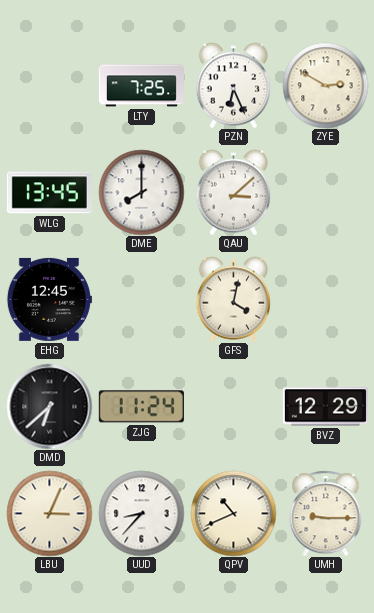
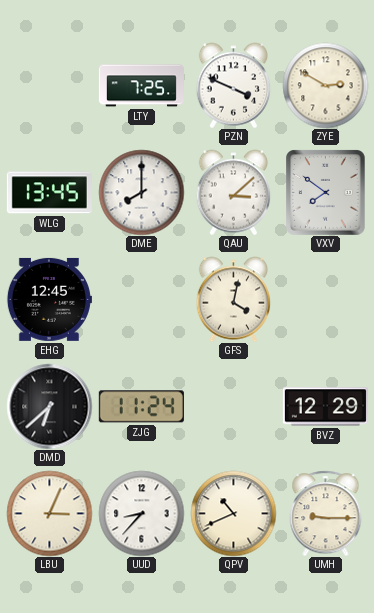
PZN: 6:26 -> 3:49
VXV: none -> 7:51
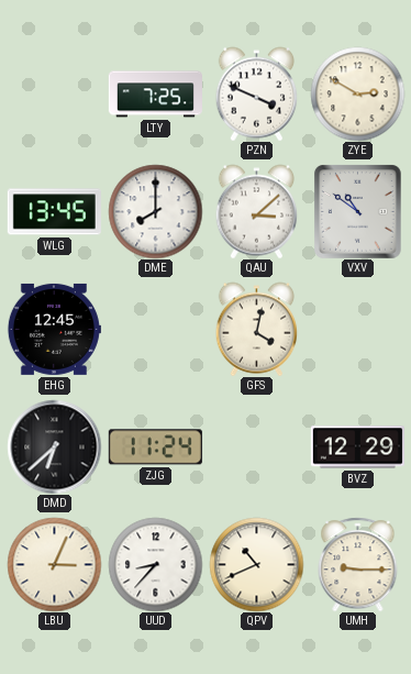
VXV: 7:51 -> 10:51
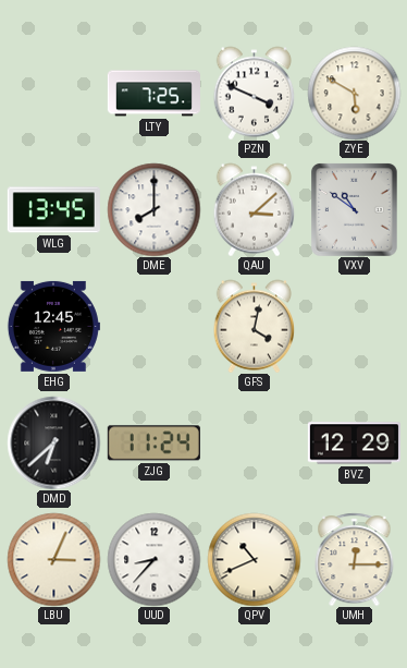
ZYE: 2:50 -> 5:50
UMH: 9:15 -> 12:15
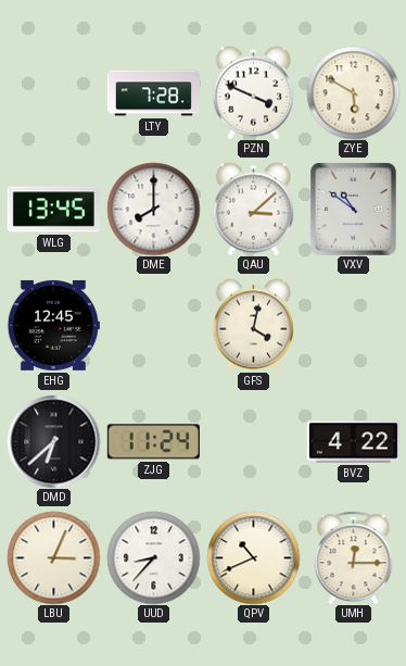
LTY: 7:25 -> 7:28
BVZ: 12:29 -> 4:22
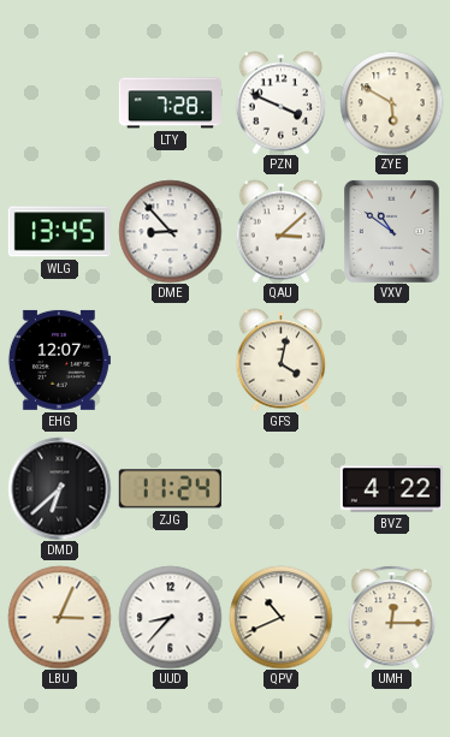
DME: 8:00 -> 8:53
EHG: 12:45 -> 12:07
